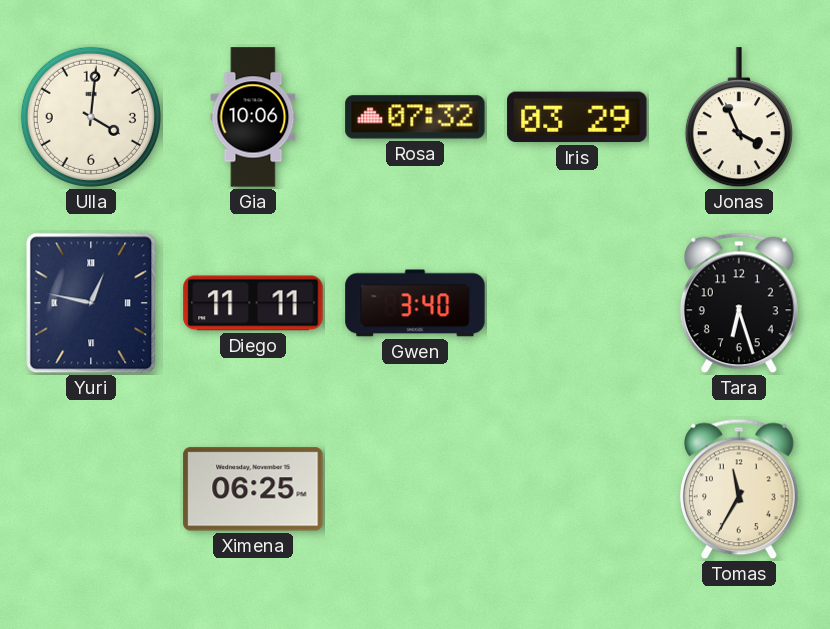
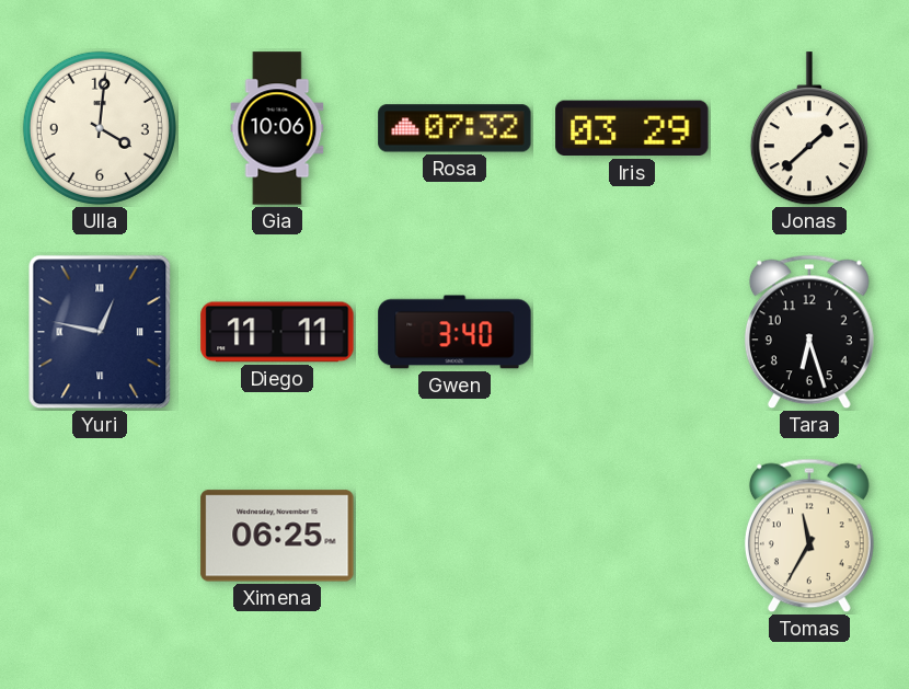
Jonas: 3:56 -> 1:38
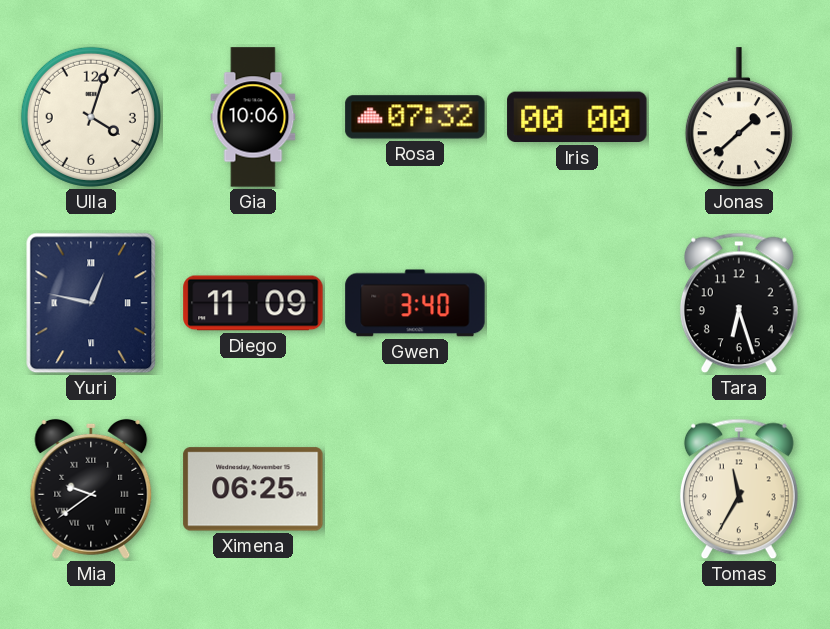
Ulla: 4:01 -> 4:03
Iris: 03:29 -> 00:00
Diego: 11:11 -> 11:09
Mia: none -> 9:39
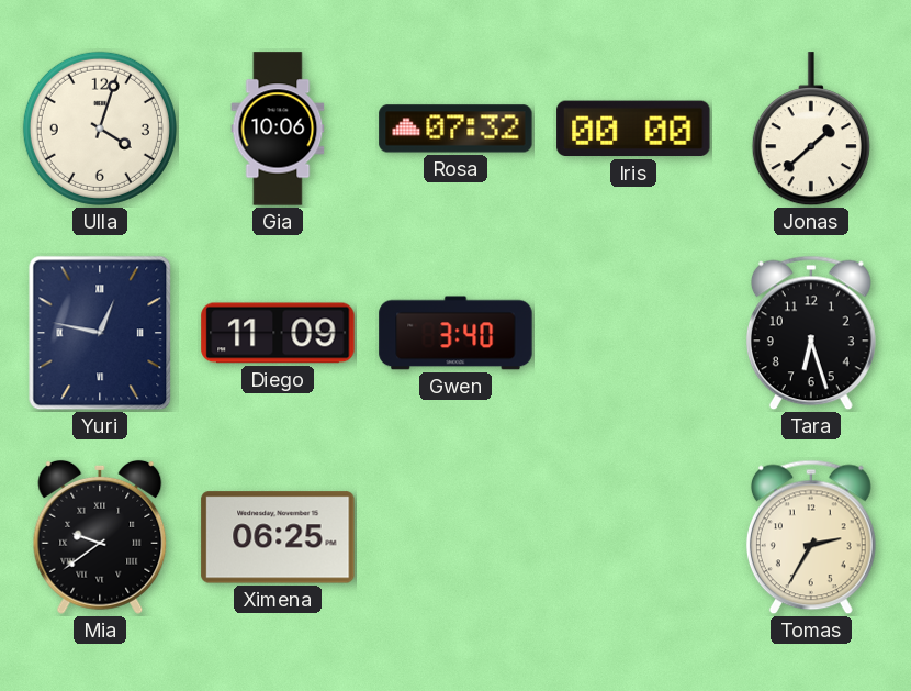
Tomas: 11:35 -> 2:35
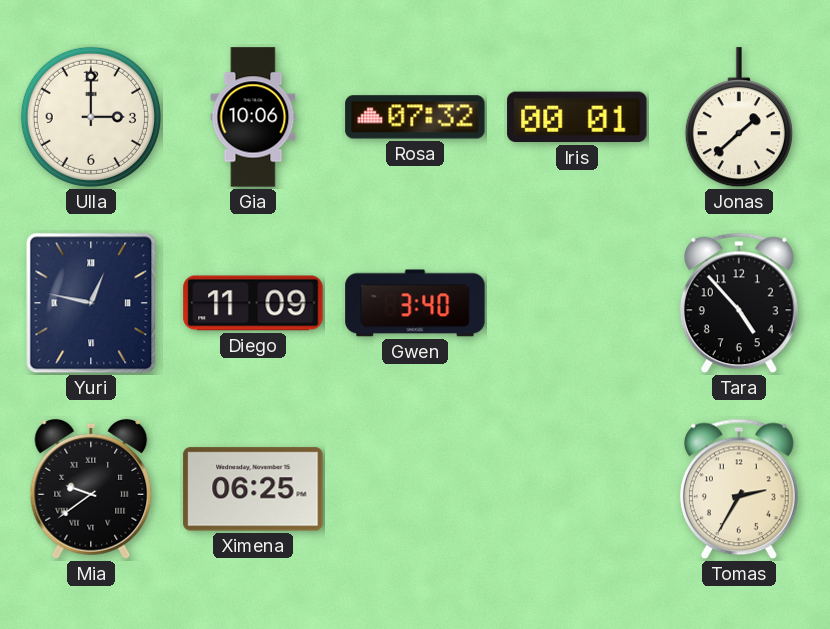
Ulla: 4:03 -> 3:00
Iris: 00:00 -> 00:01
Tara: 6:27 -> 4:53
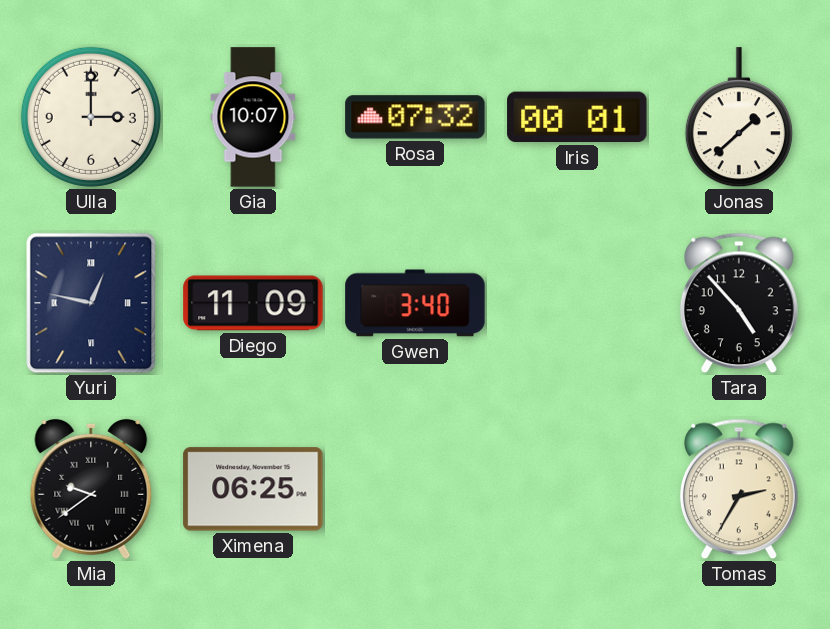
Gia: 10:06 -> 10:07
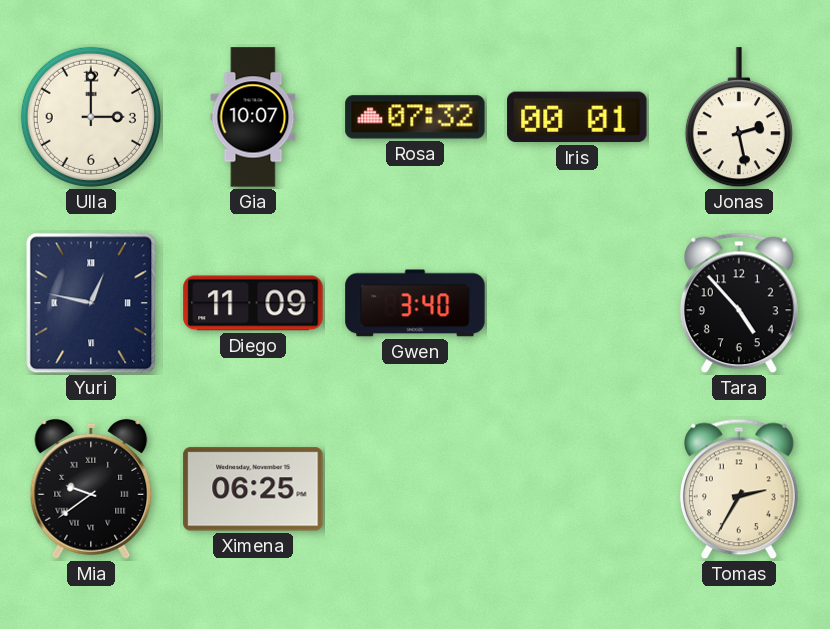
Jonas: 1:38 -> 2:28
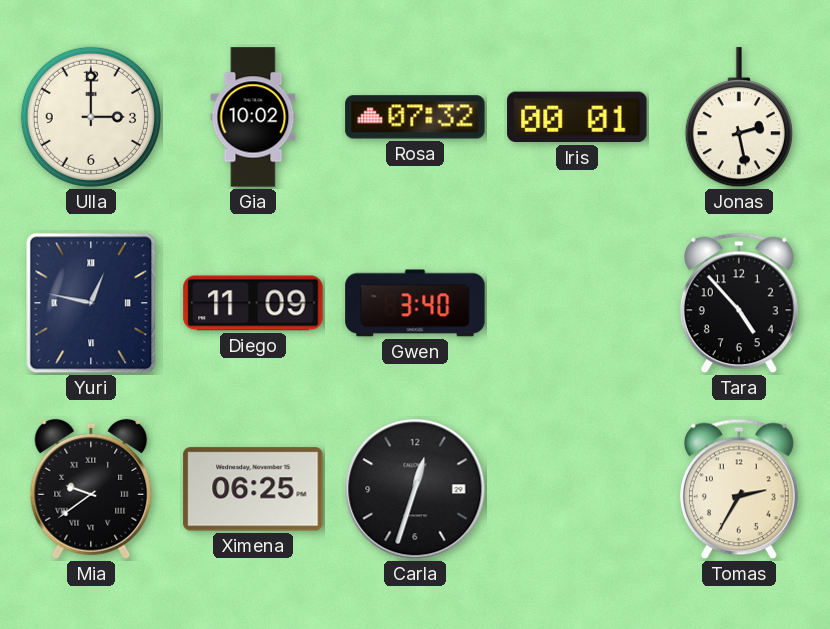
Gia: 10:07 -> 10:02
Carla: none -> 12:33
